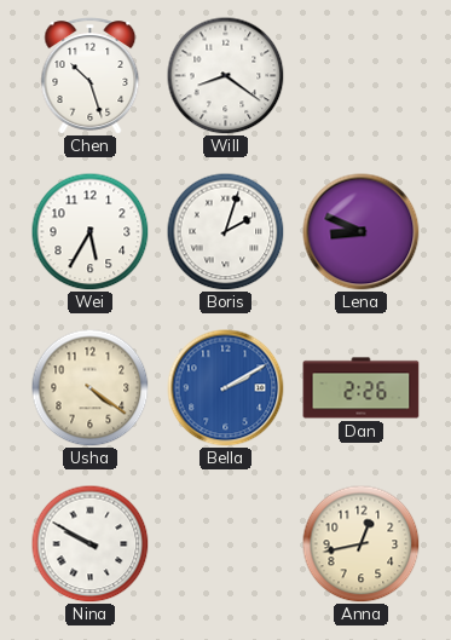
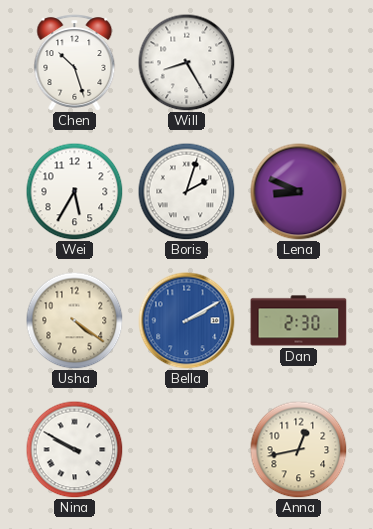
Will: 8:21 -> 8:25
Dan: 2:26 -> 2:30
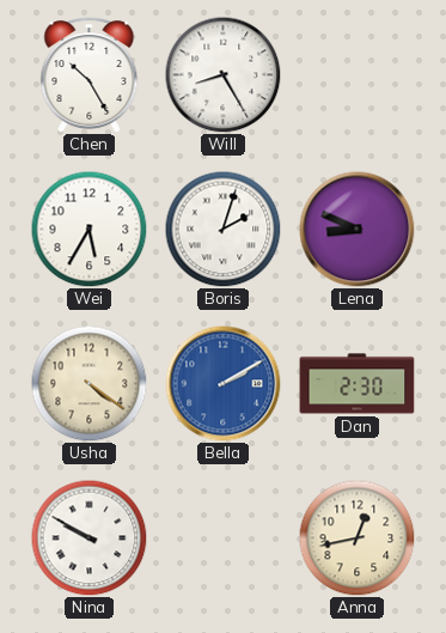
Chen: 10:27 -> 10:25
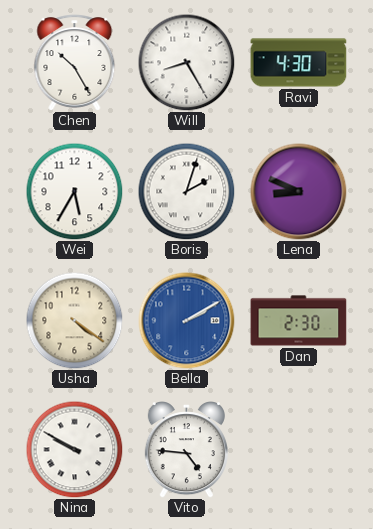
Ravi: none -> 4:30
Vito: none -> 4:46
Anna: 12:43 -> none
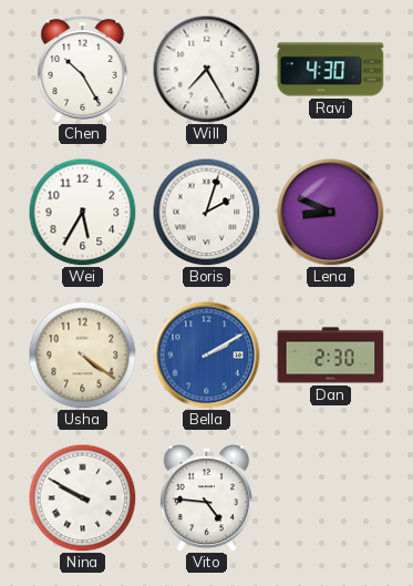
Will: 8:25 -> 7:25
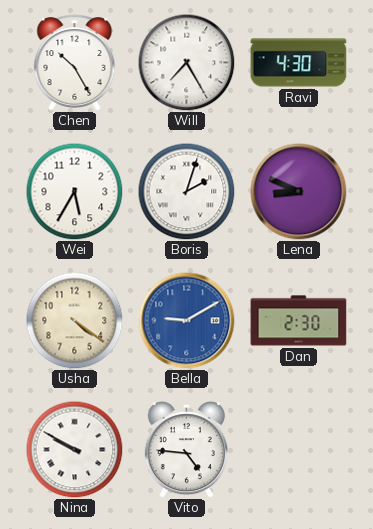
Bella: 2:10 -> 9:10
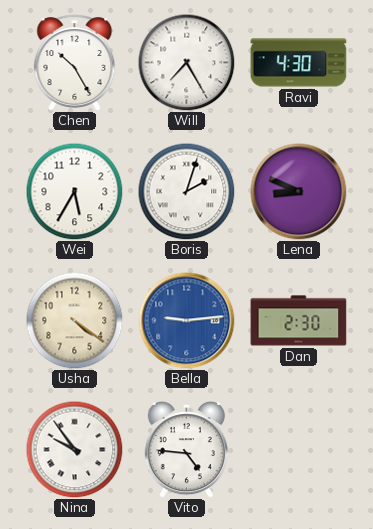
Bella: 9:10 -> 9:14
Nina: 9:50 -> 9:54
